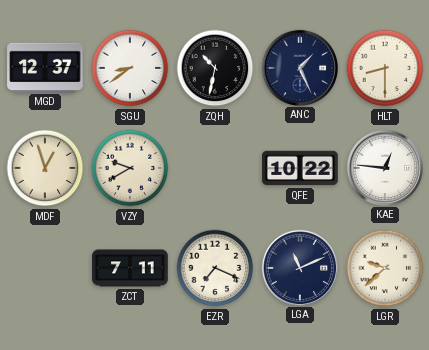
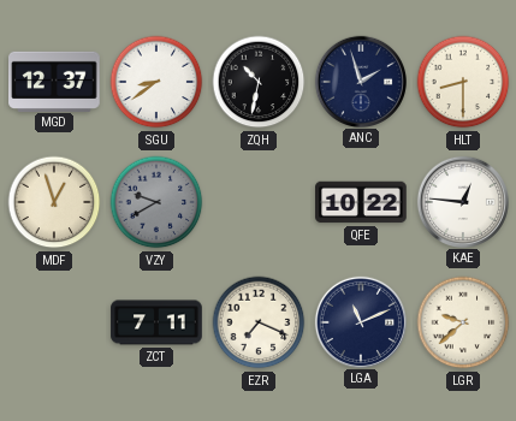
ANC: 1:26 -> 1:57
VZY dial: cream -> grey
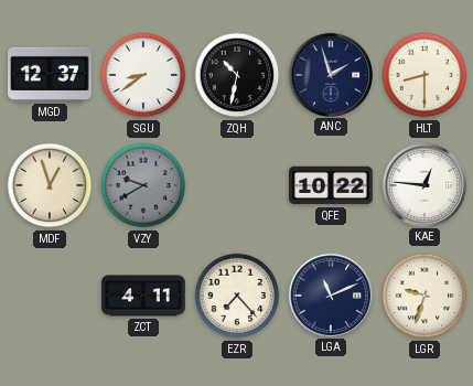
ZCT: 7:11 -> 4:11
EZR: 7:19 -> 7:23
LGR: 9:38 -> 9:33
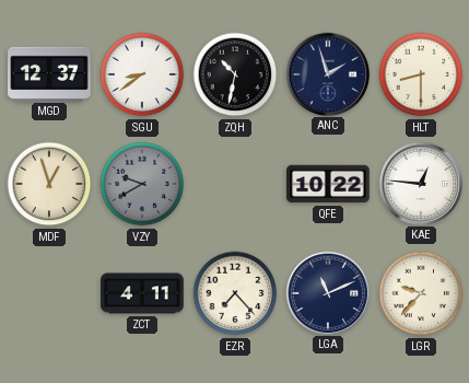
LGR: 9:33 -> 9:37
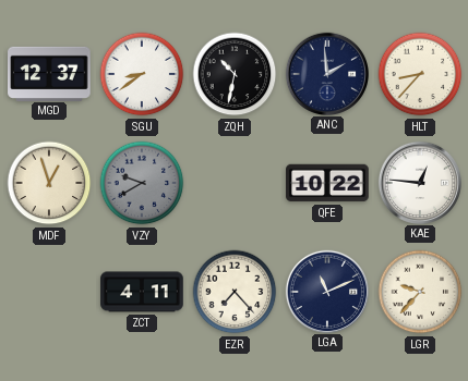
ANC: 1:57 -> 1:59
HLT: 8:30 -> 8:37
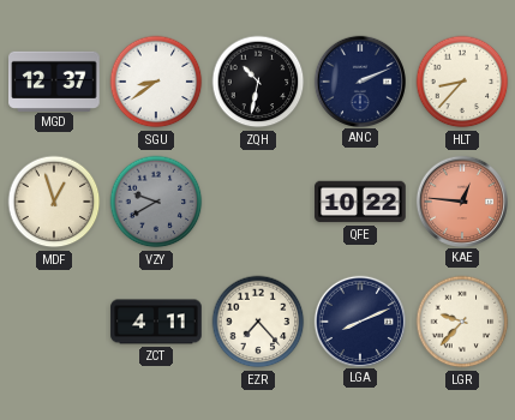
ANC: 1:59 -> 2:11
KAE dial: white -> salmon
LGA: 11:11 -> 8:11
